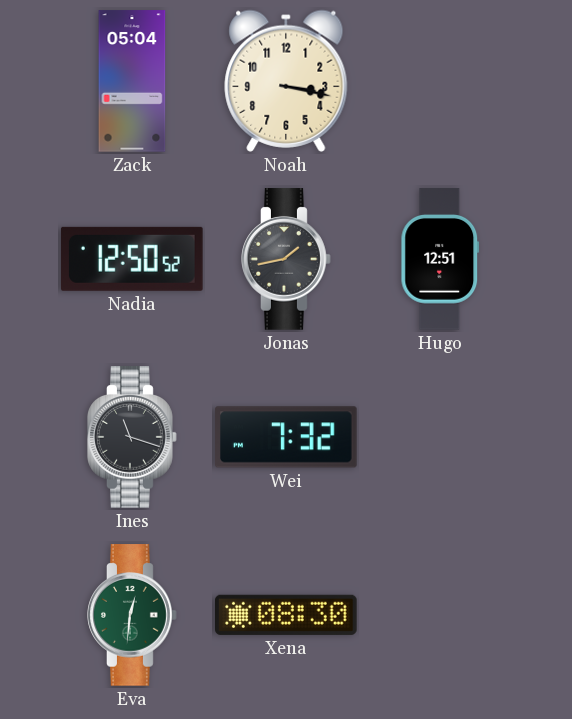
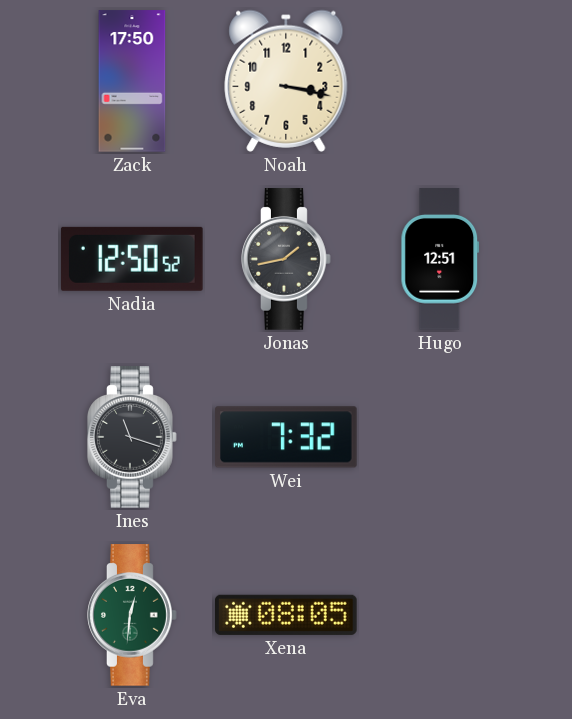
Zack: 05:04 -> 17:50
Xena: 08:30 -> 08:05
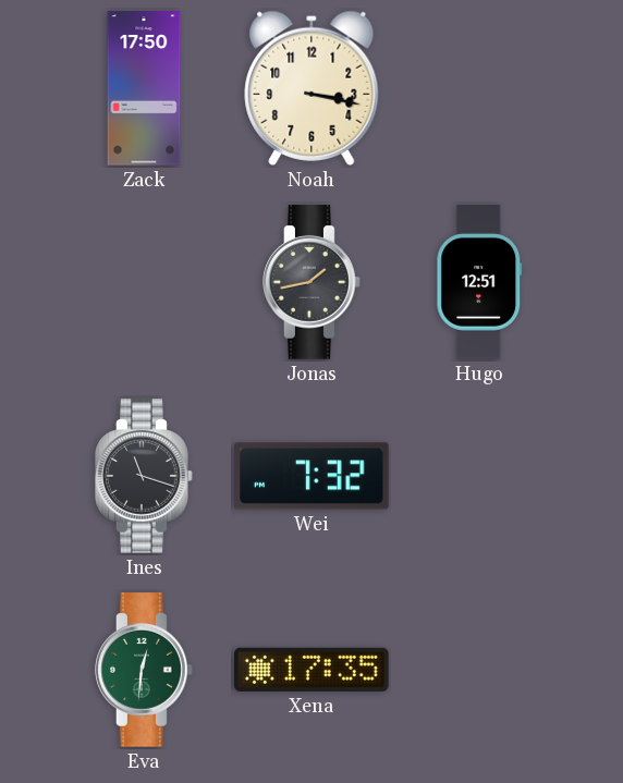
Nadia: 12:50 -> none
Xena: 08:05 -> 17:35
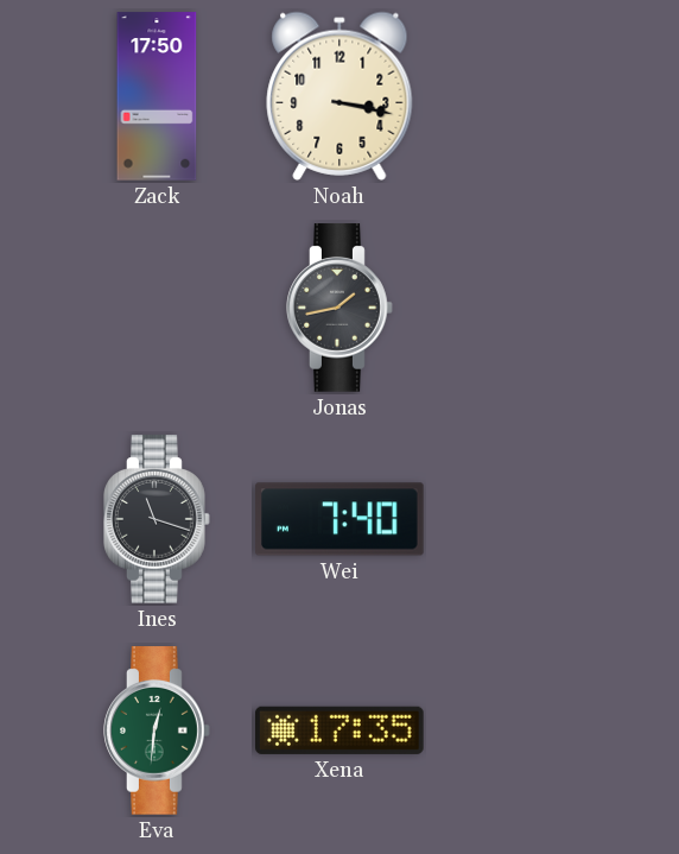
Hugo: 12:51 -> none
Wei: 7:32 -> 7:40
